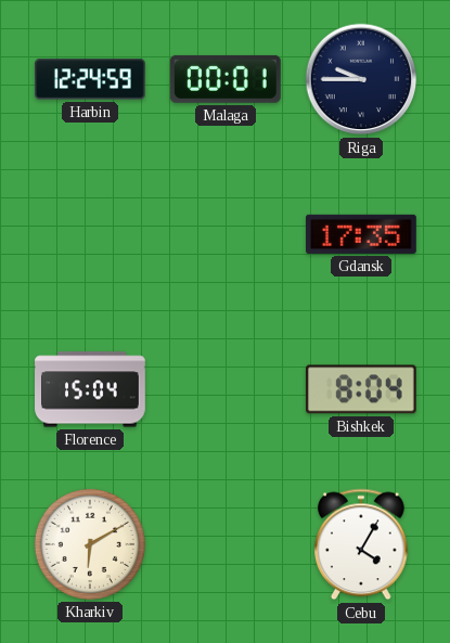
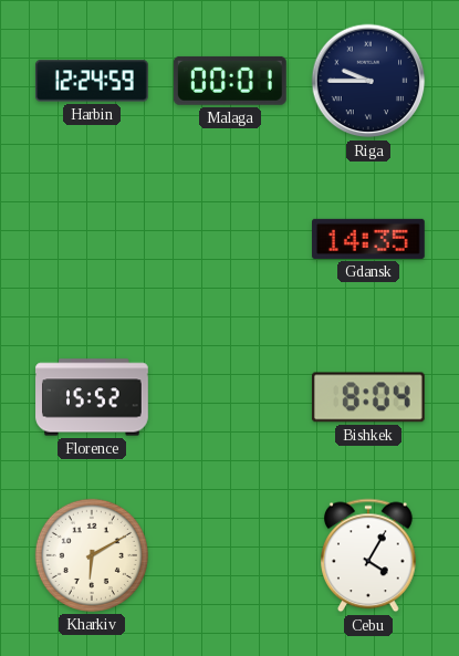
Gdansk: 17:35 -> 14:35
Florence: 15:04 -> 15:52
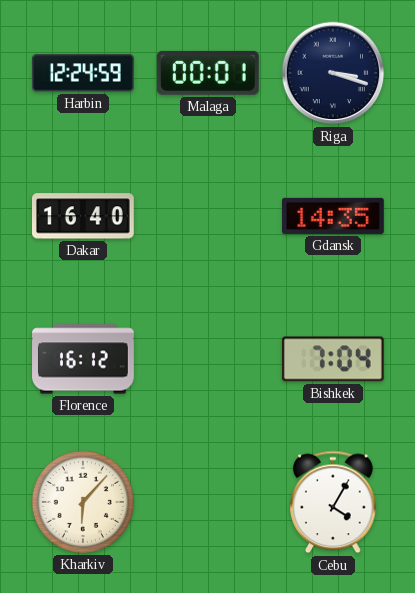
Riga: 9:45 -> 3:18
Dakar: none -> 16:40
Florence: 15:52 -> 16:12
Bishkek: 8:04 -> 7:04
Kharkiv: 6:10 -> 6:07
